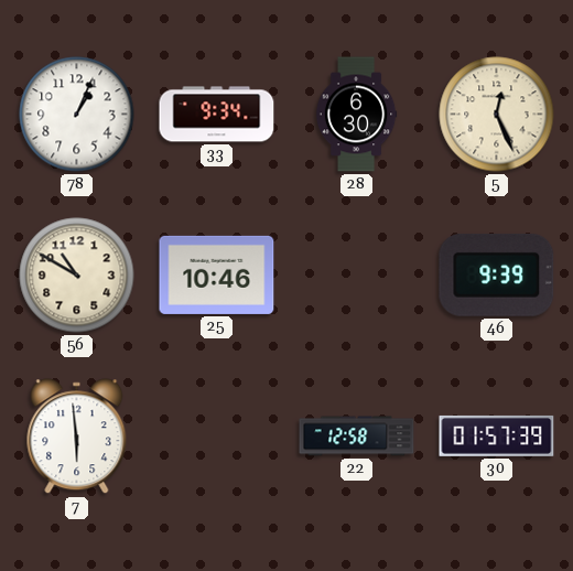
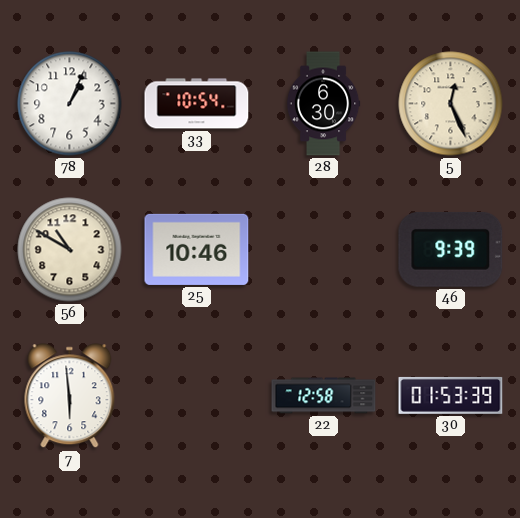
33: 9:34 -> 10:54
30: 01:57 -> 01:53
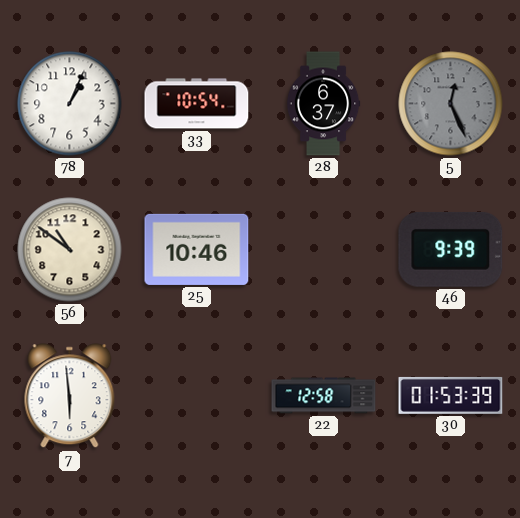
28: 6:30 -> 6:37
5 dial: cream -> grey
56: 10:50 -> 10:51
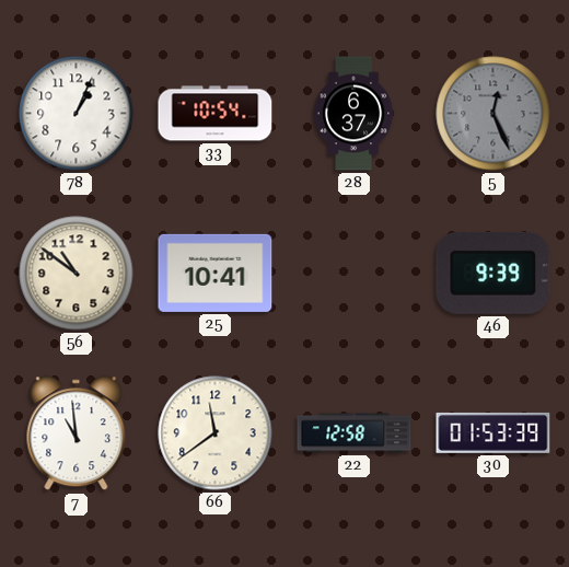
25: 10:46 -> 10:41
7: 5:59 -> 10:59
66: none -> 11:39
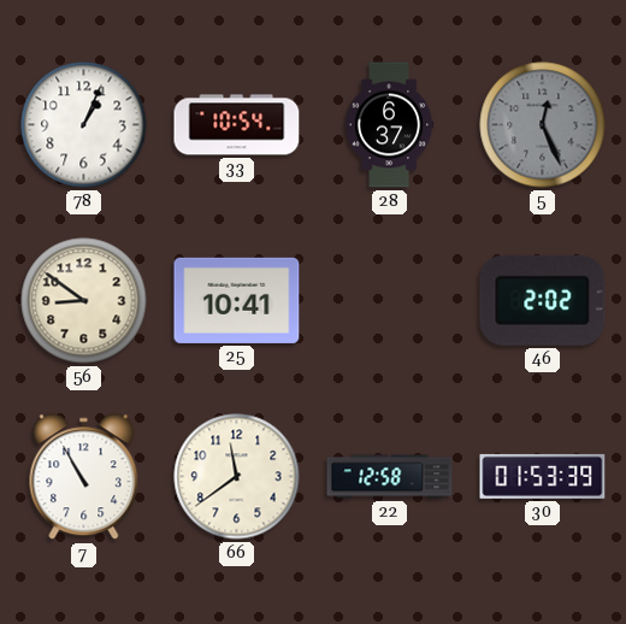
56: 10:51 -> 8:51
46: 9:39 -> 2:02
7: 10:59 -> 10:55
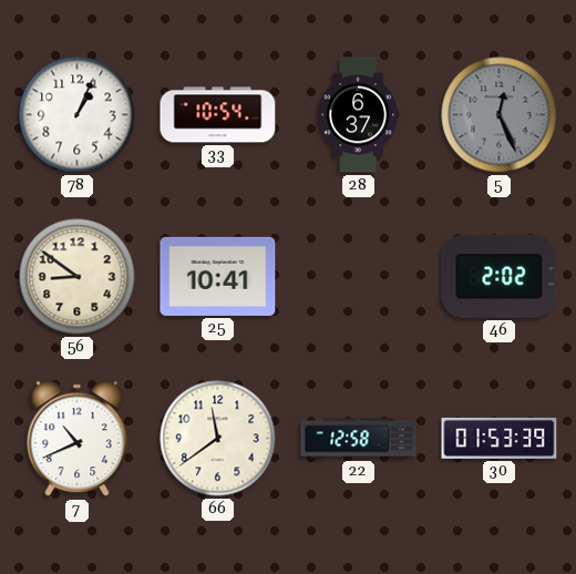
7: 10:55 -> 10:41
